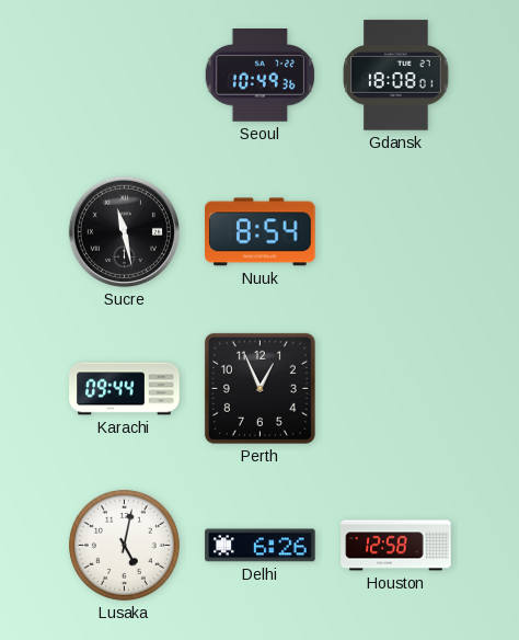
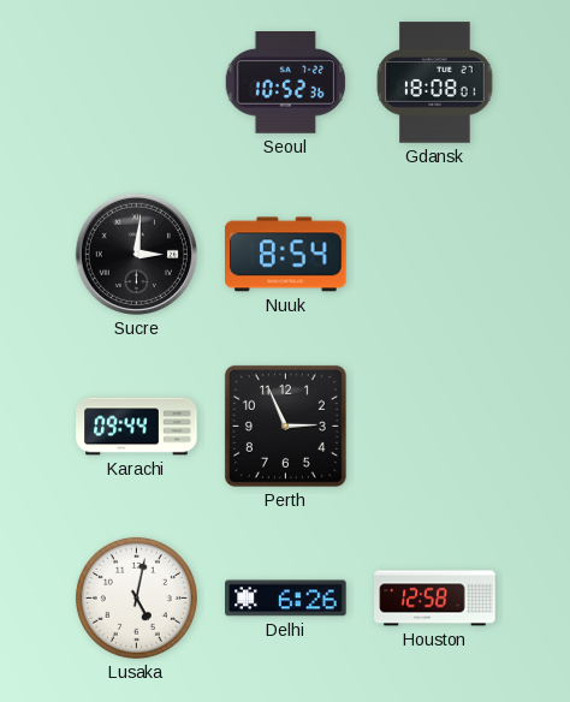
Seoul: 10:49 -> 10:52
Sucre: 11:28 -> 3:01
Perth: 12:56 -> 2:56
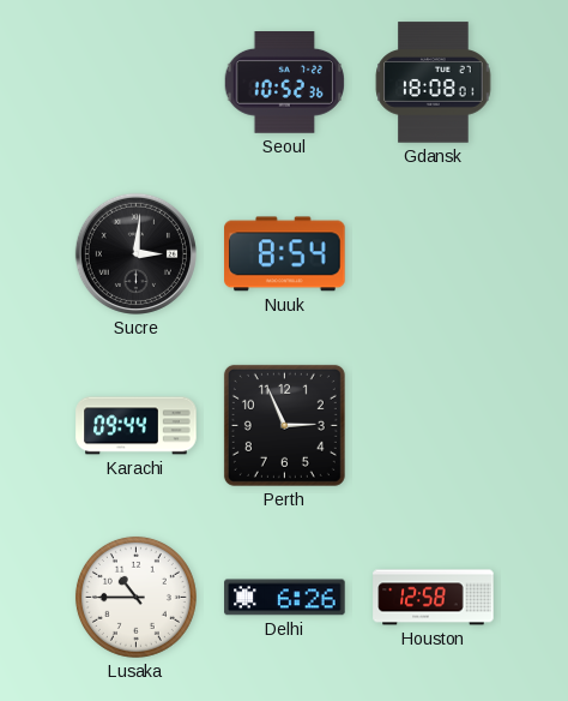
Lusaka: 5:02 -> 10:45
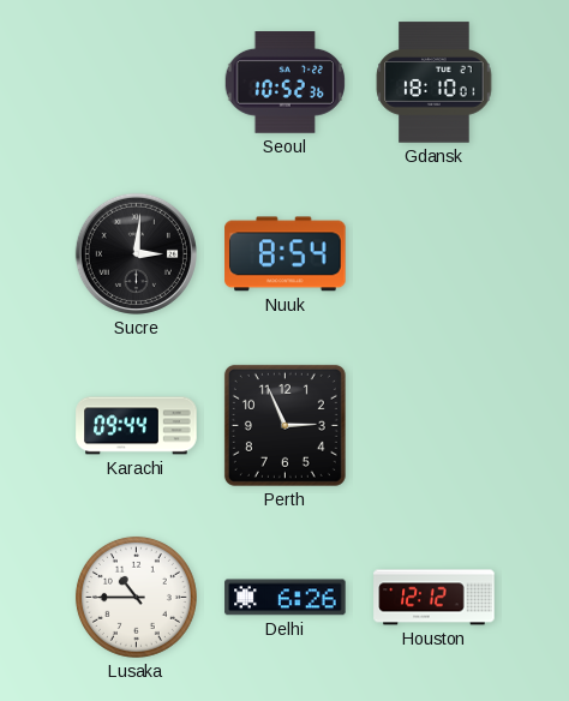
Gdansk: 18:08 -> 18:10
Houston: 12:58 -> 12:12
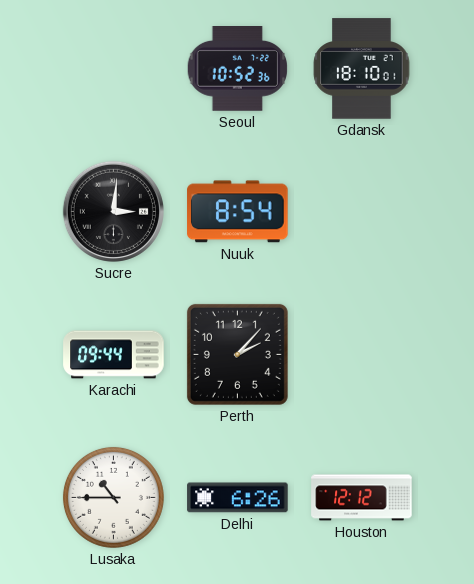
Perth: 2:56 -> 2:07
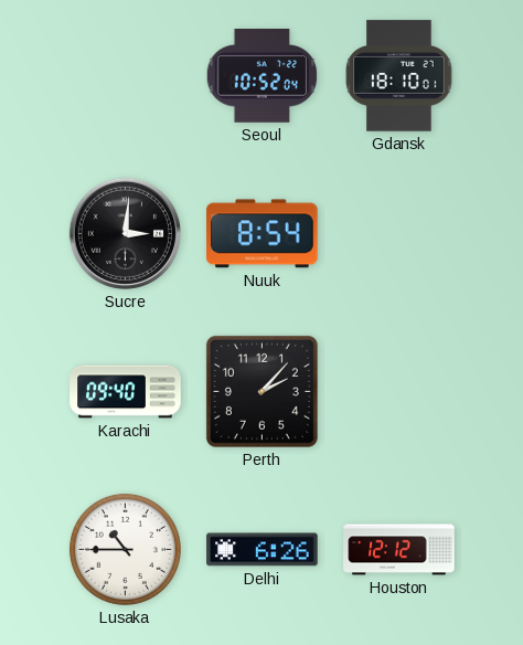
Seoul: 10:52:36 -> 10:52:04
Karachi: 09:44 -> 09:40
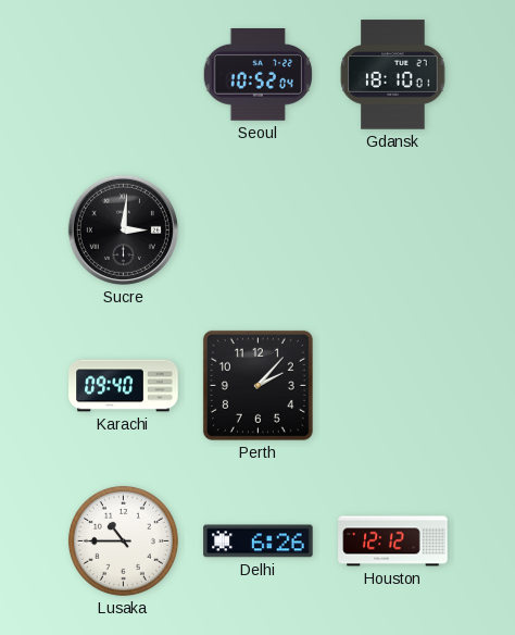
Nuuk: 8:54 -> none
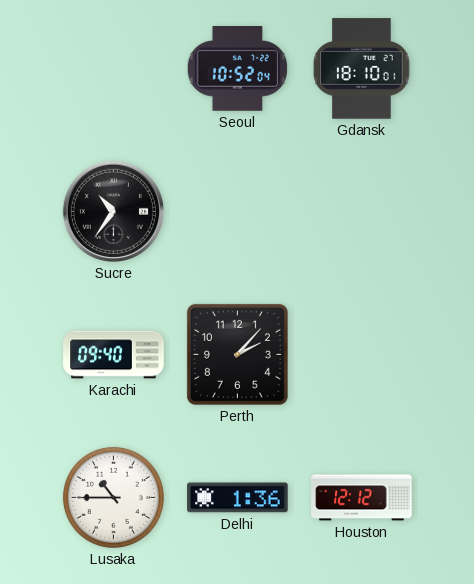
Sucre: 3:01 -> 10:36
Delhi: 6:26 -> 1:36
